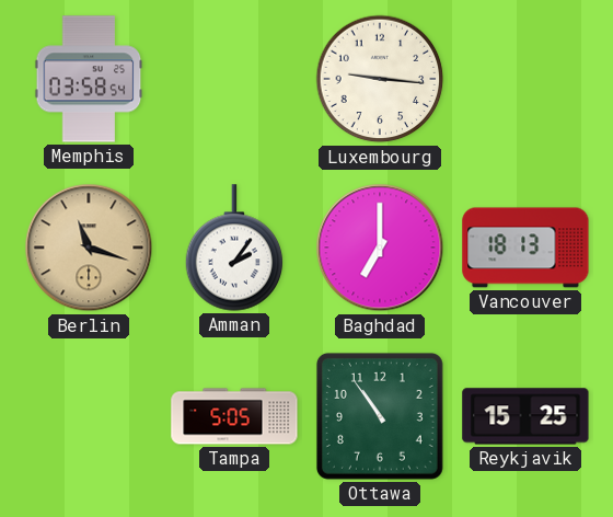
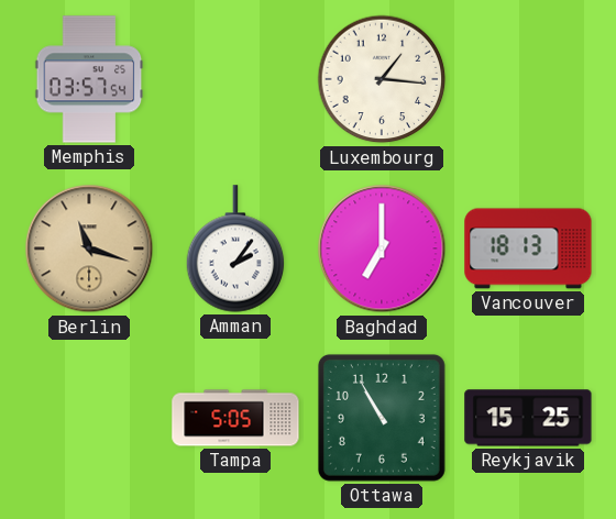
Memphis: 03:58 -> 03:57
Luxembourg: 9:16 -> 1:16
Ottawa: 10:54 -> 10:55
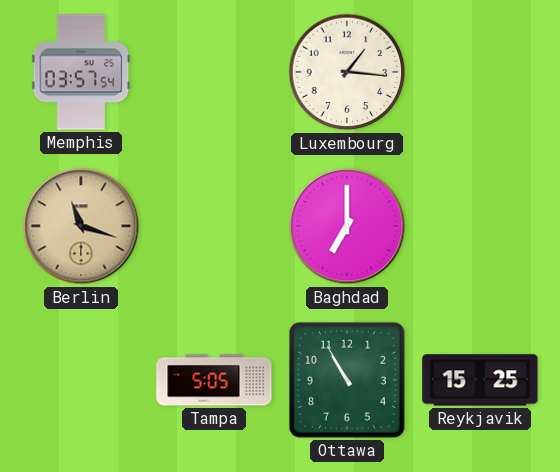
Amman: 2:06 -> none
Vancouver: 18:13 -> none
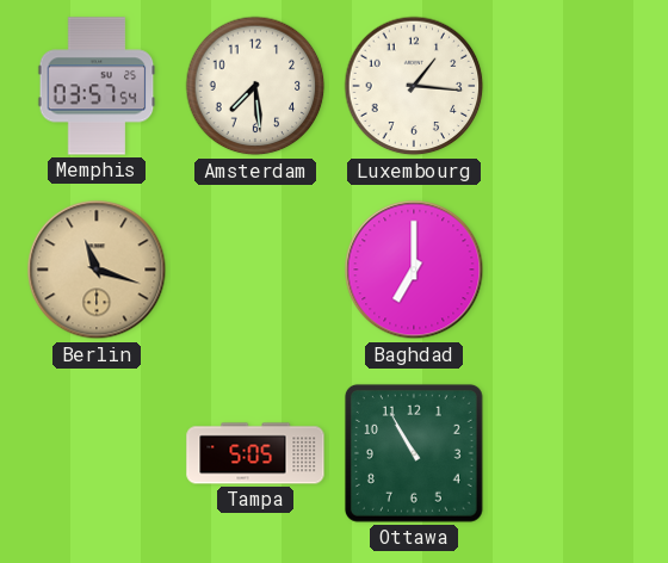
Amsterdam: none -> 7:29
Reykjavik: 15:25 -> none
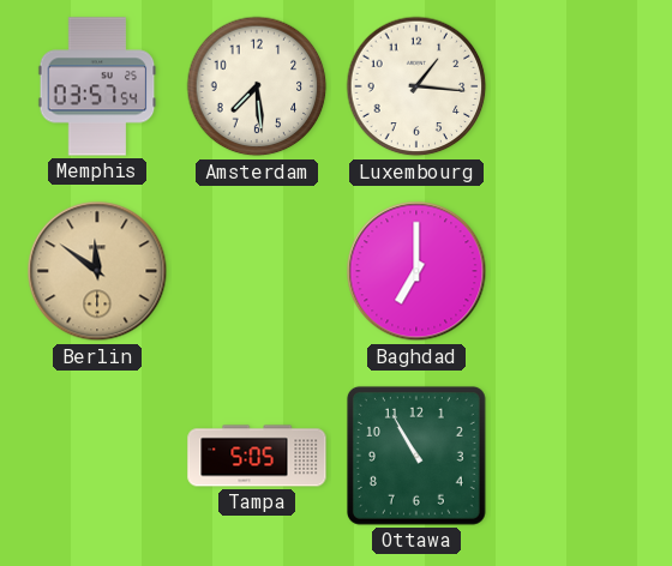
Berlin: 11:18 -> 11:51
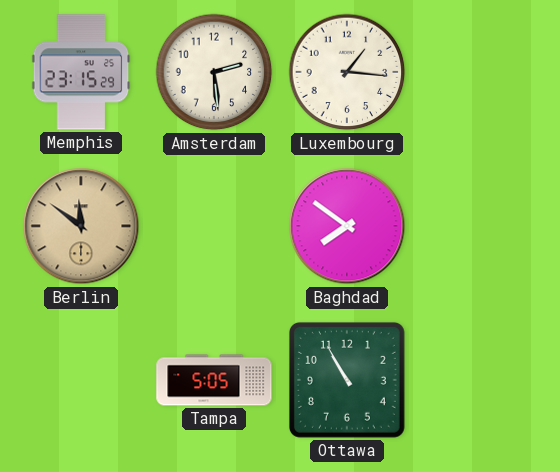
Memphis: 03:57 -> 23:15
Amsterdam: 7:29 -> 2:29
Baghdad: 7:00 -> 7:51
